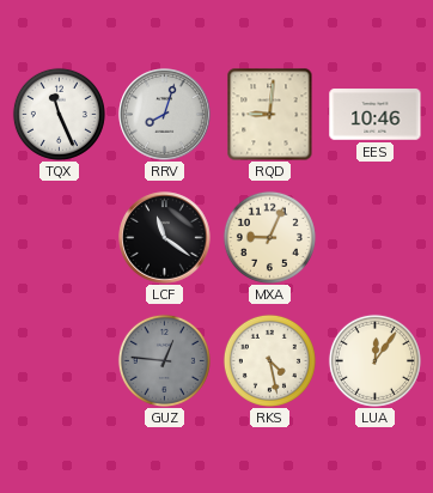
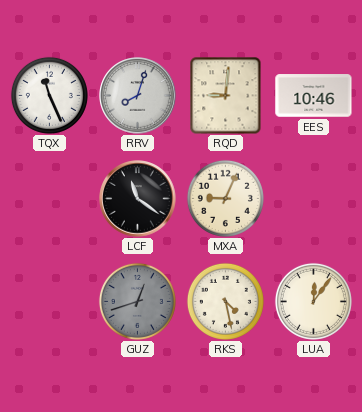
GUZ: 12:46 -> 12:42
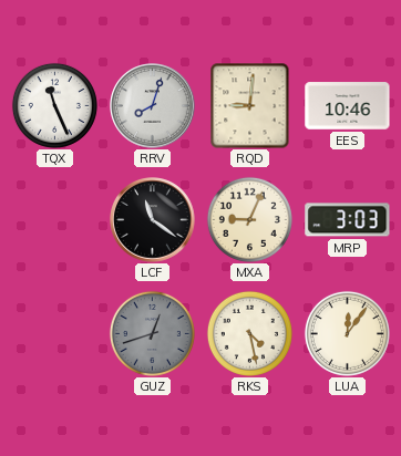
MRP: none -> 3:03
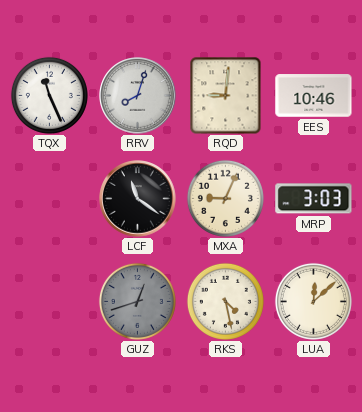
LUA: 12:06 -> 12:08
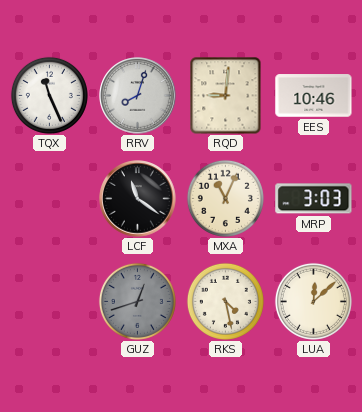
MXA: 9:04 -> 11:04
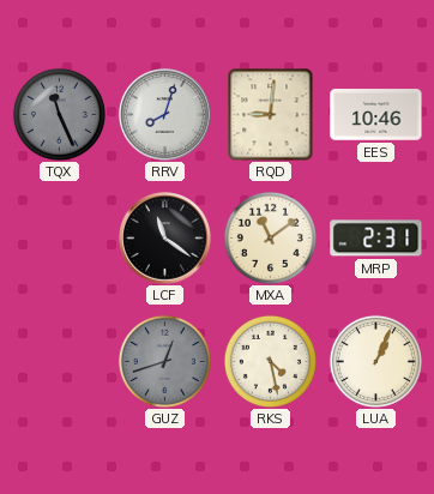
TQX dial: white -> grey
MXA: 11:04 -> 11:09
MRP: 3:03 -> 2:31
LUA: 12:08 -> 1:04
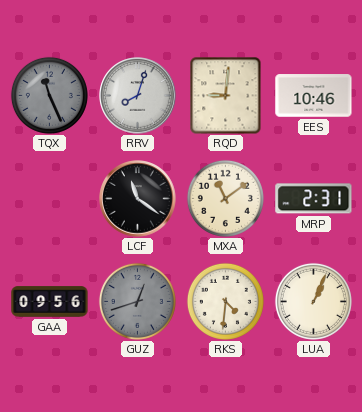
GAA: none -> 09:56
RKS: 4:28 -> 4:31
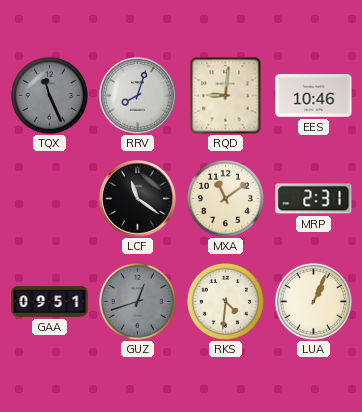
GAA: 09:56 -> 09:51
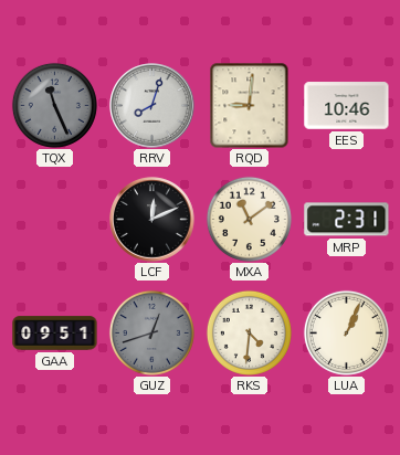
LCF: 11:21 -> 12:11
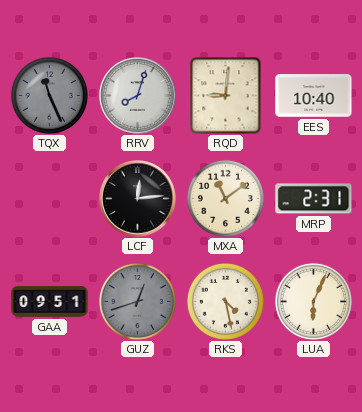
EES: 10:46 -> 10:40
LCF: 12:11 -> 12:14
RKS: 4:31 -> 4:28
LUA: 1:04 -> 6:04
